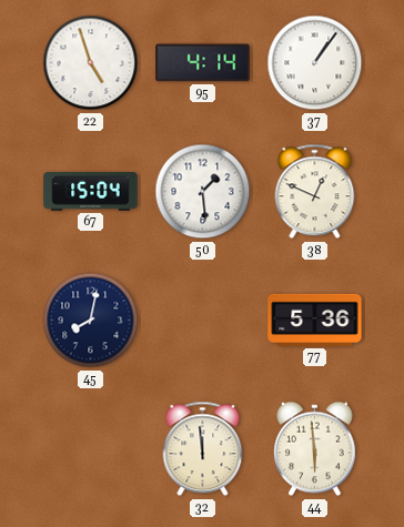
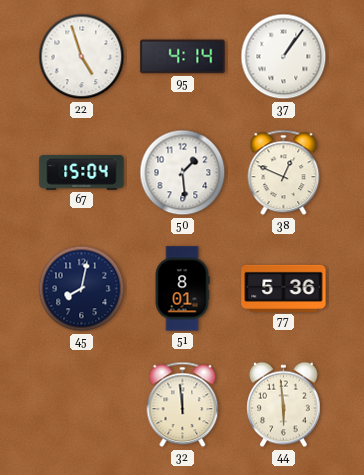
51: none -> 8:01
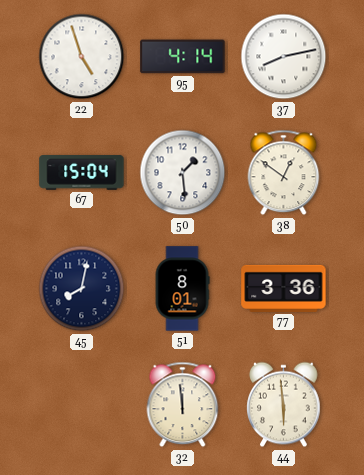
37: 1:06 -> 8:13
38: 12:49 -> 12:51
77: 5:36 -> 3:36
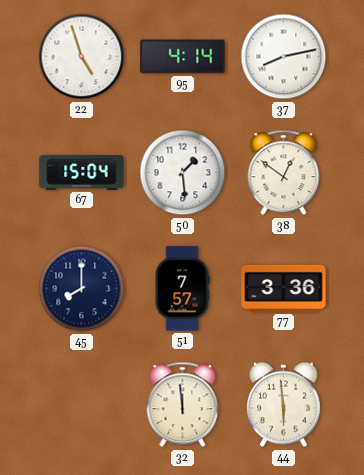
45: 8:02 -> 8:00
51: 8:01 -> 7:57
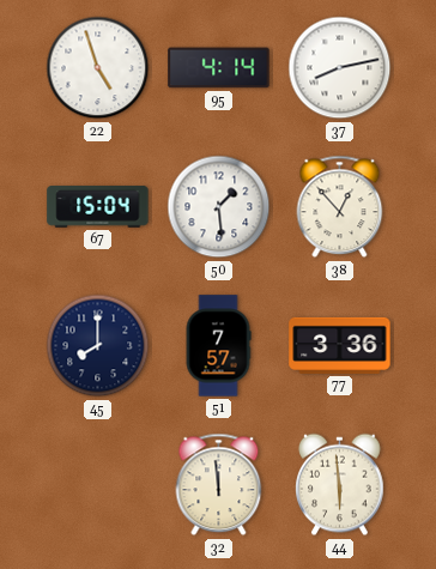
38: 12:51 -> 12:53
